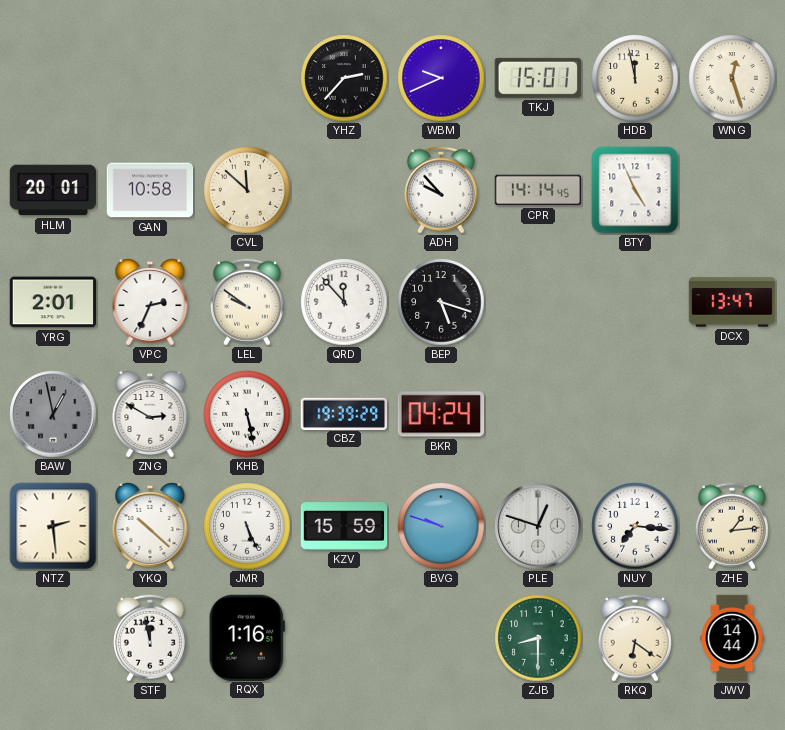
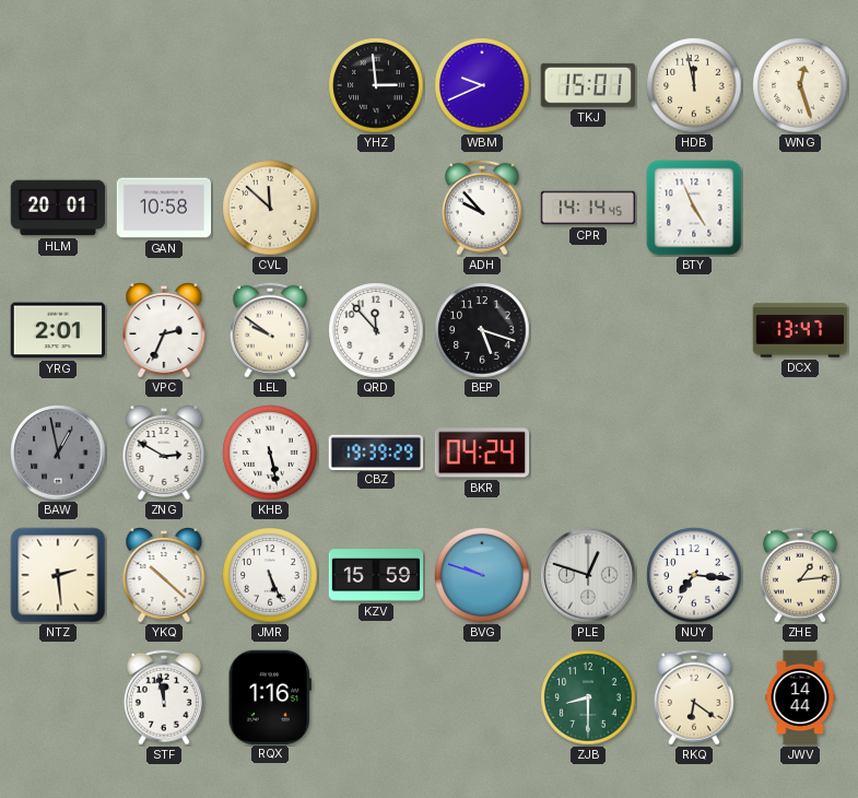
YHZ: 2:37 -> 2:59
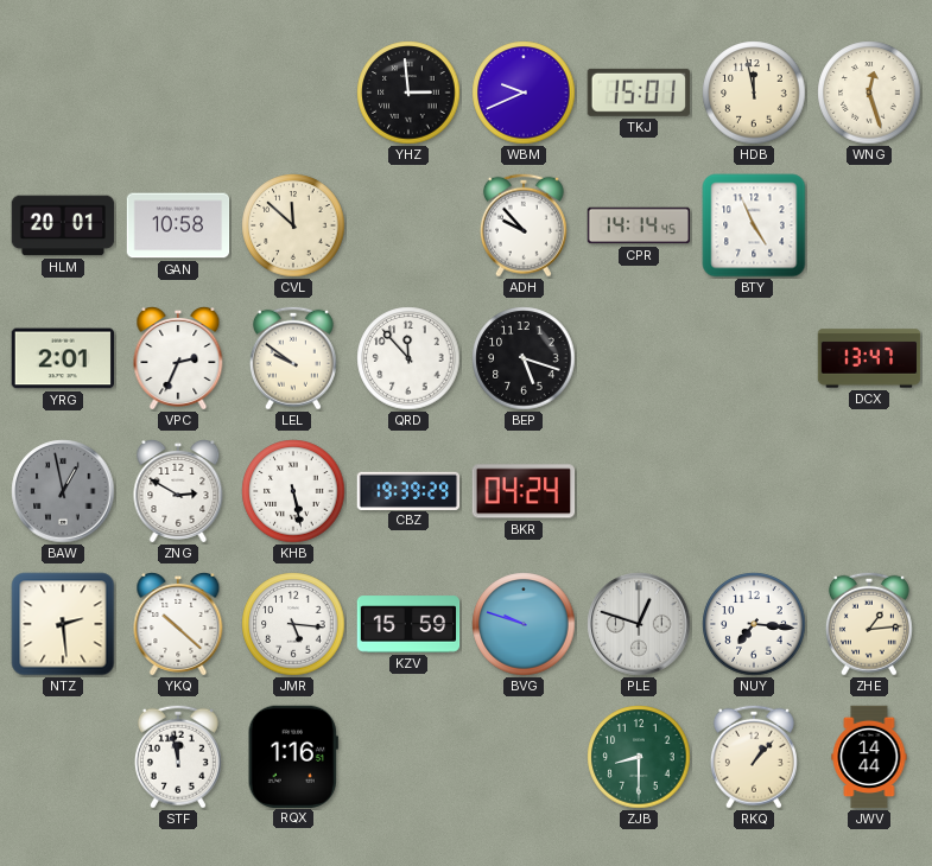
JMR: 5:26 -> 5:16
RKQ: 6:21 -> 1:07
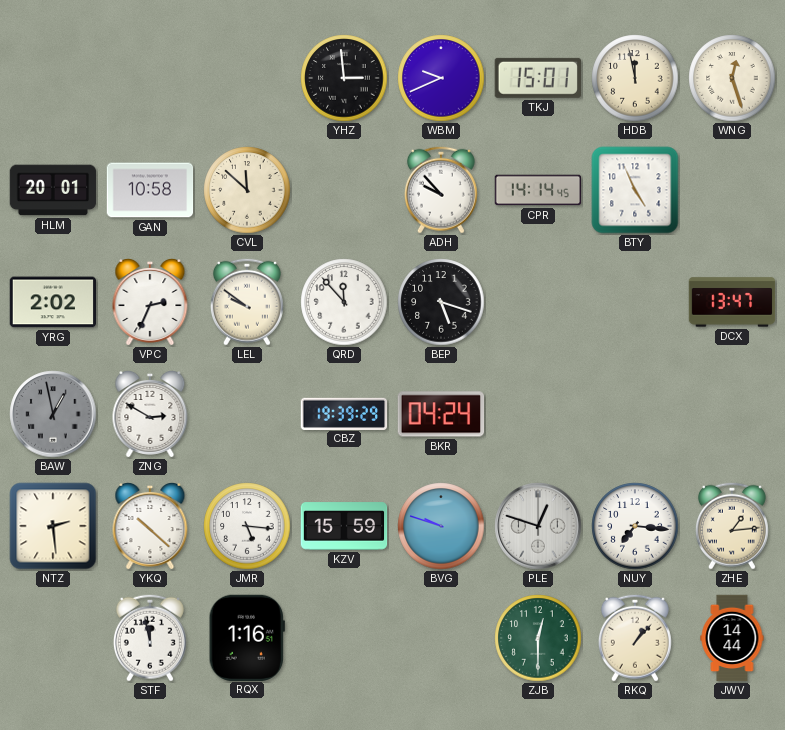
YRG: 2:01 -> 2:02
KHB: 5:28 -> none
ZJB: 8:30 -> 12:30
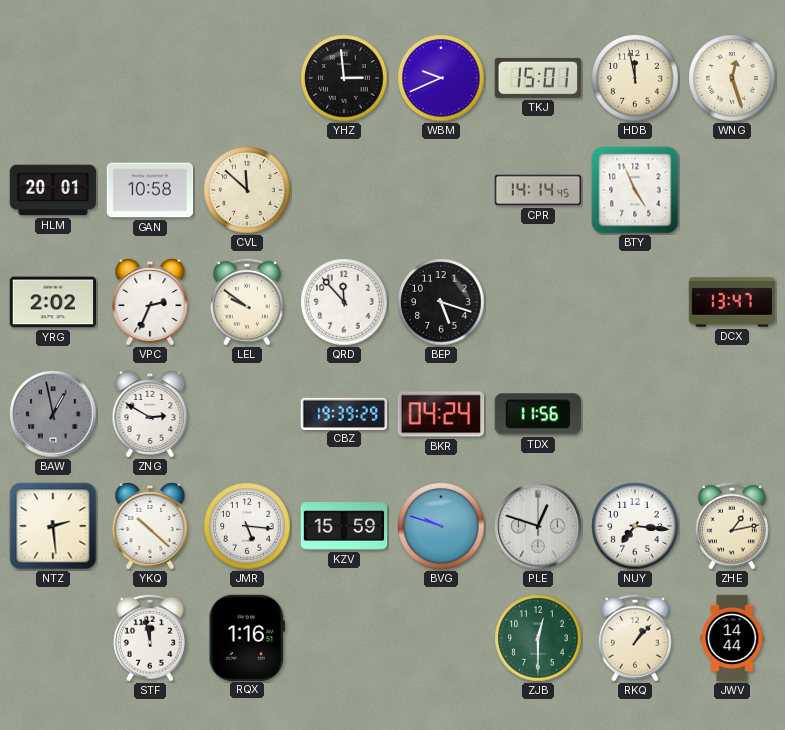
ADH: 9:53 -> none
TDX: none -> 11:56
ZHE: 1:14 -> 1:13
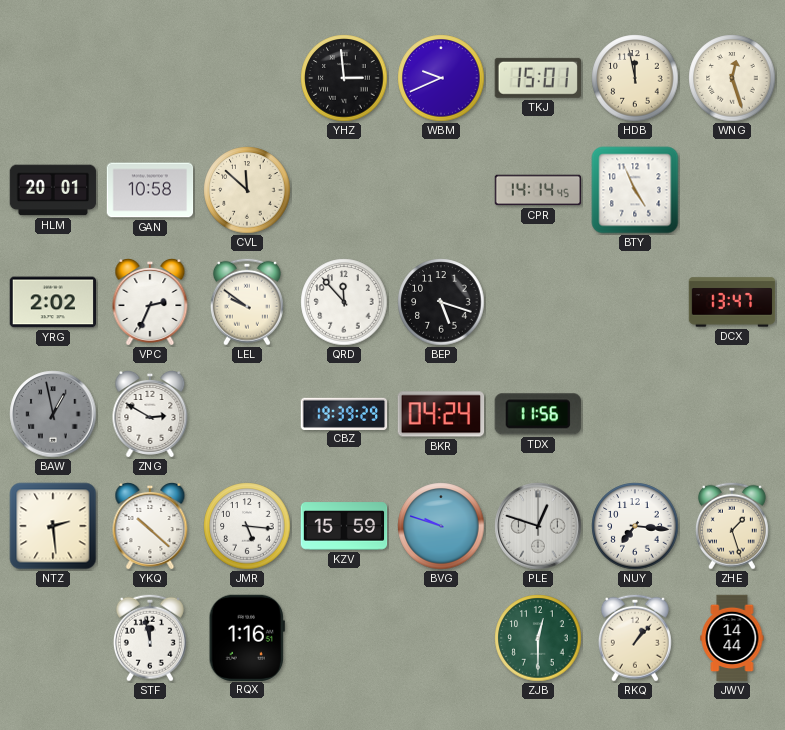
ZHE: 1:13 -> 1:27
